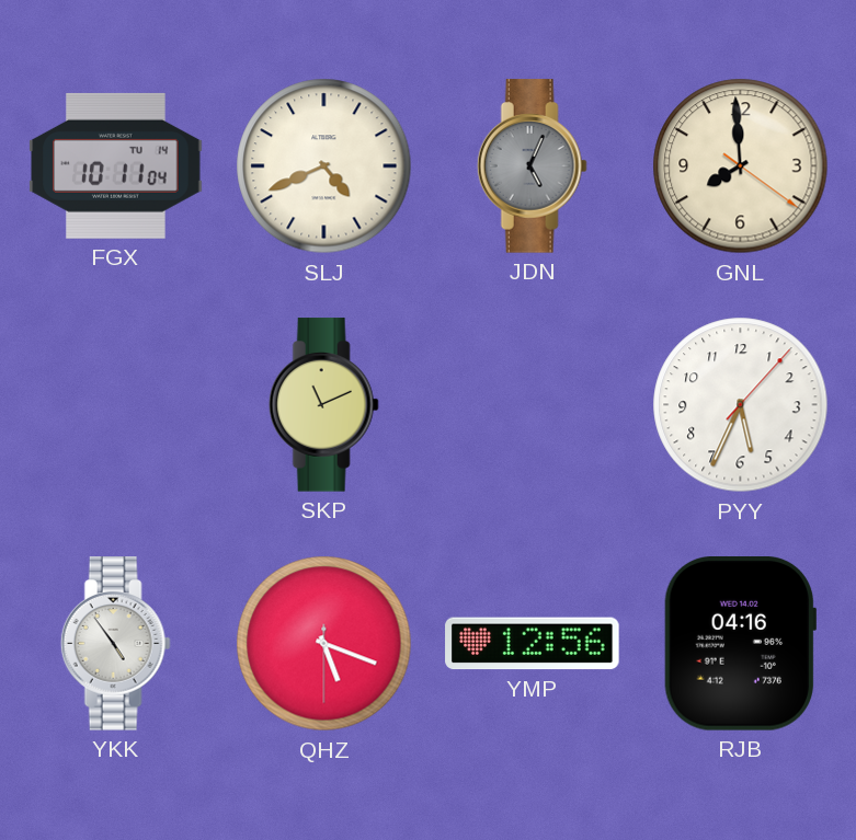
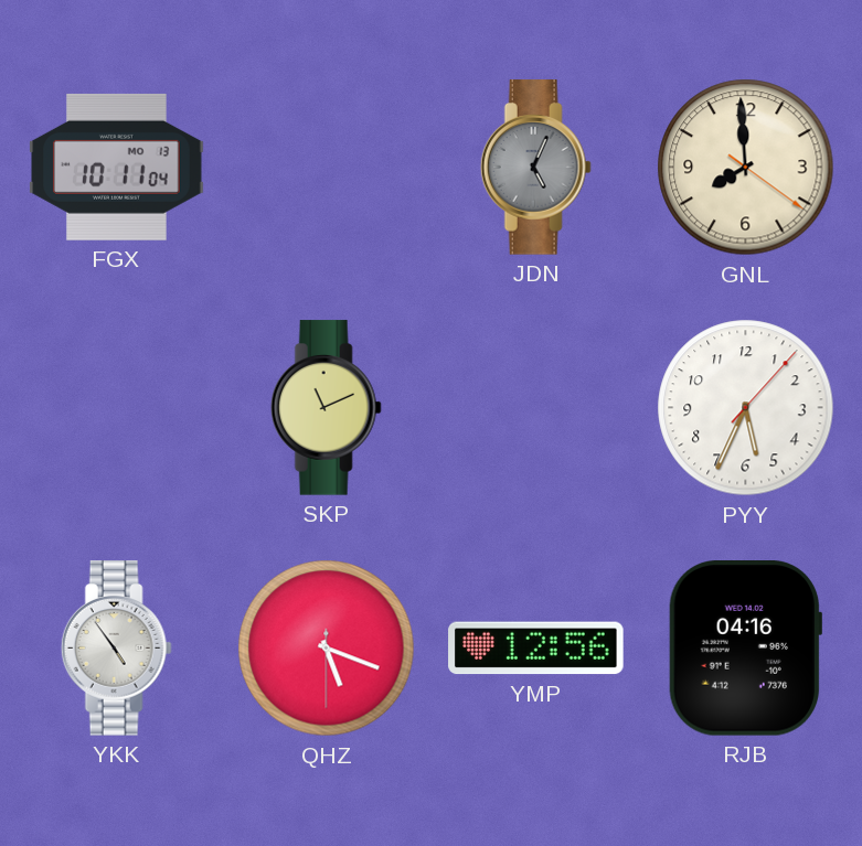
FGX date: TU 14 -> MO 13
SLJ: 4:41 -> none
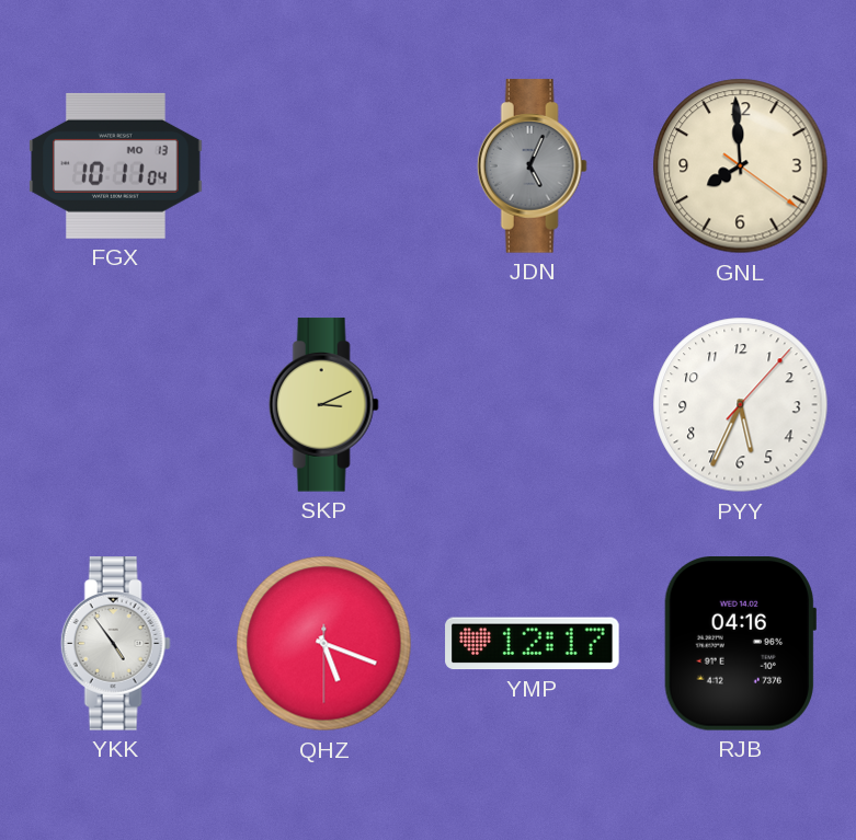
SKP: 11:11 -> 3:11
YMP: 12:56 -> 12:17
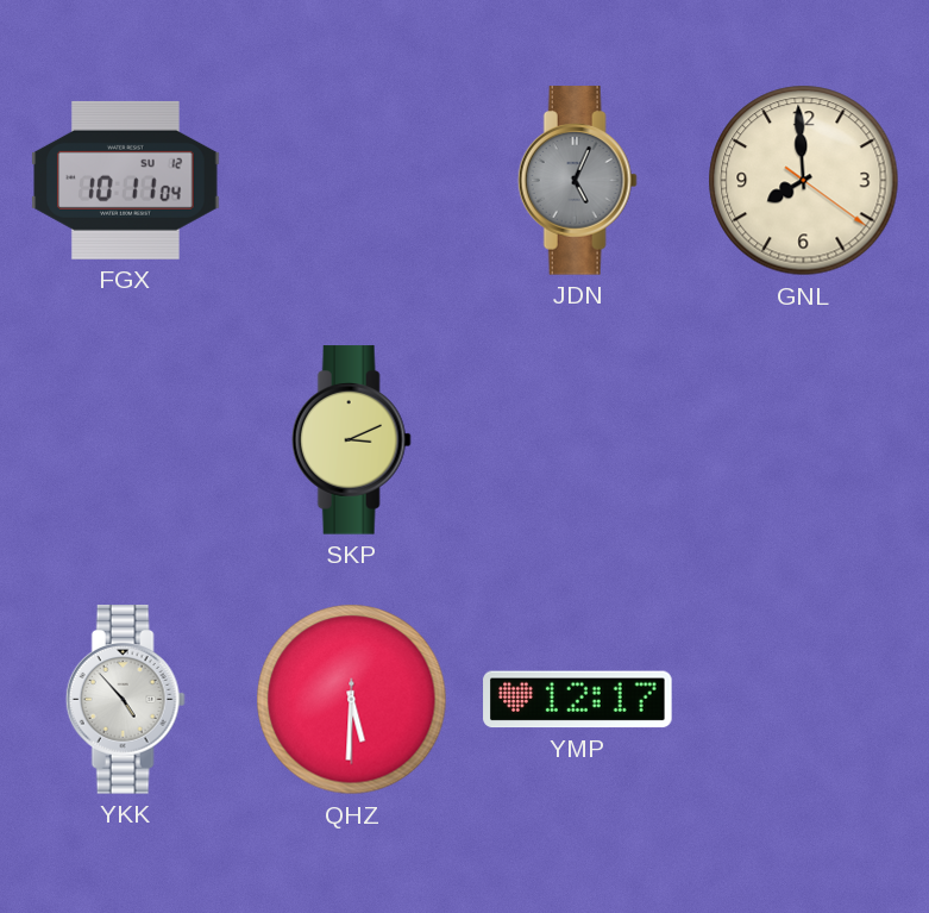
FGX date: MO 13 -> SU 12
PYY: 5:34 -> none
YKK: 4:54 -> 4:53
QHZ: 5:18 -> 5:30
RJB: 04:16 -> none
